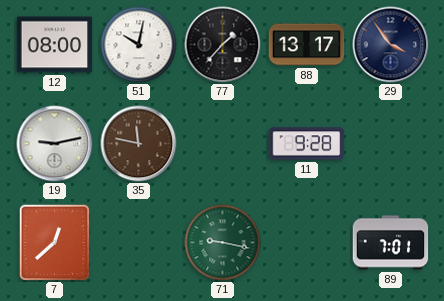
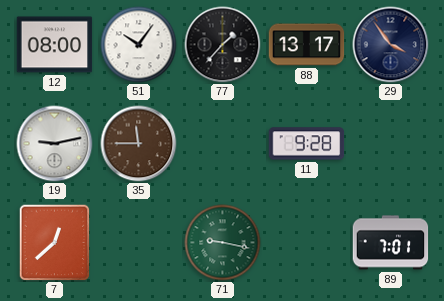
51: 10:02 -> 10:06
35: 11:47 -> 11:45
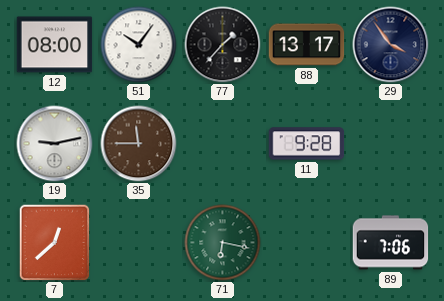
71: 9:17 -> 6:17
89: 7:01 -> 7:06
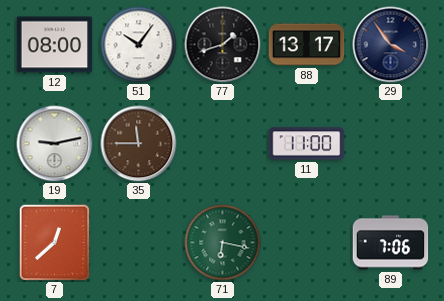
77: 1:37 -> 1:42
11: 9:28 -> 11:00
